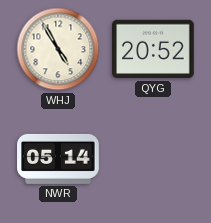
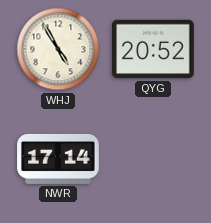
NWR: 05:14 -> 17:14
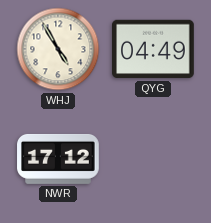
QYG: 20:52 -> 04:49
NWR: 17:14 -> 17:12
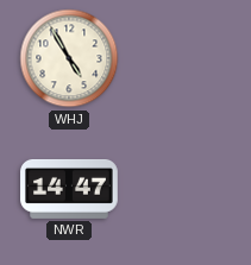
QYG: 04:49 -> none
NWR: 17:12 -> 14:47
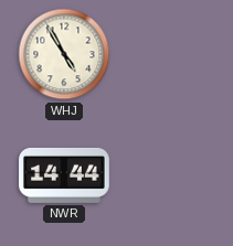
NWR: 14:47 -> 14:44
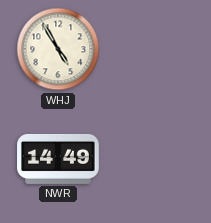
NWR: 14:44 -> 14:49
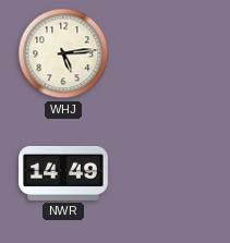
WHJ: 4:55 -> 5:14
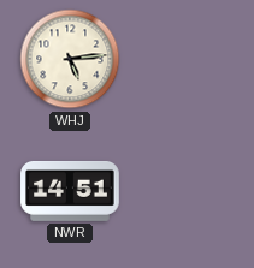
NWR: 14:49 -> 14:51
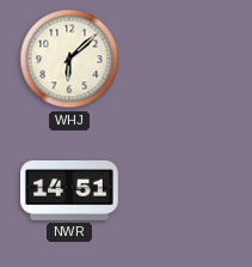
WHJ: 5:14 -> 6:08
